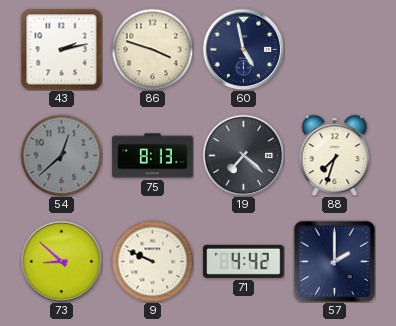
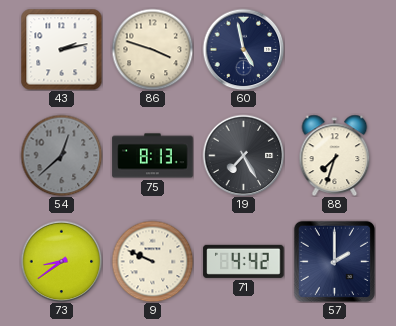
19: 7:22 -> 7:25
73: 8:52 -> 8:39
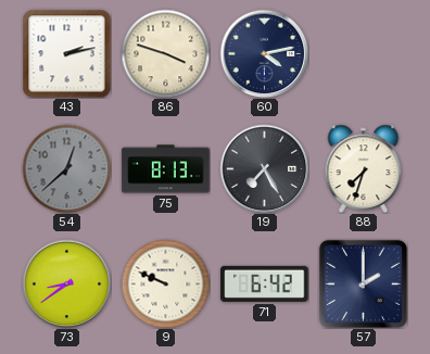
60: 4:58 -> 4:13
71: 4:42 -> 6:42
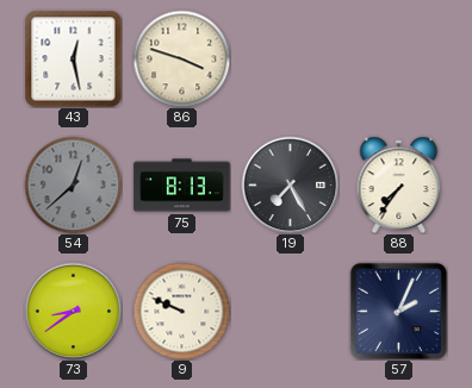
43: 2:13 -> 12:28
60: 4:13 -> none
88: 7:33 -> 7:36
71: 6:42 -> none
57: 2:00 -> 2:04
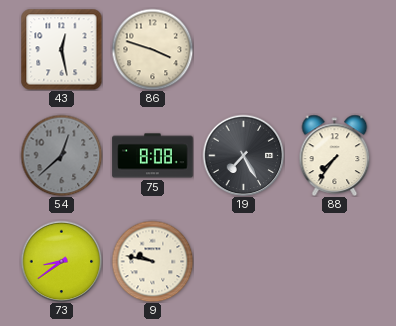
75: 8:13 -> 8:08
9: 9:49 -> 9:47
57: 2:04 -> none
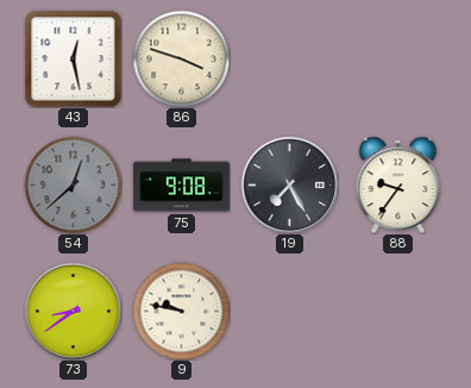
75: 8:08 -> 9:08
88: 7:36 -> 9:36
